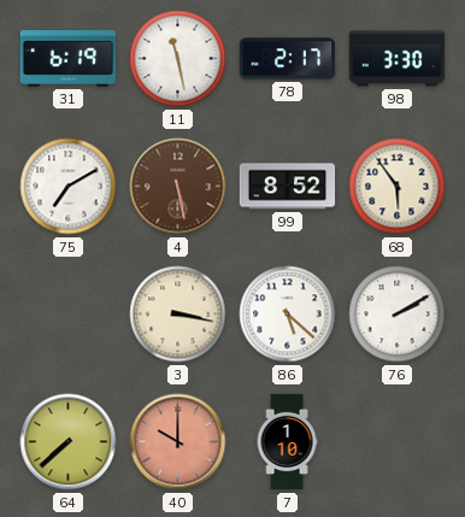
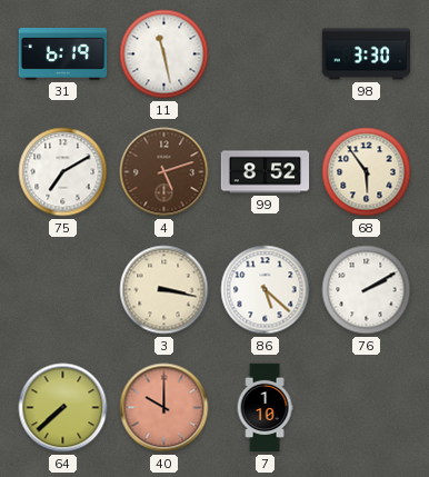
78: 2:17 -> none
4: 5:28 -> 5:12
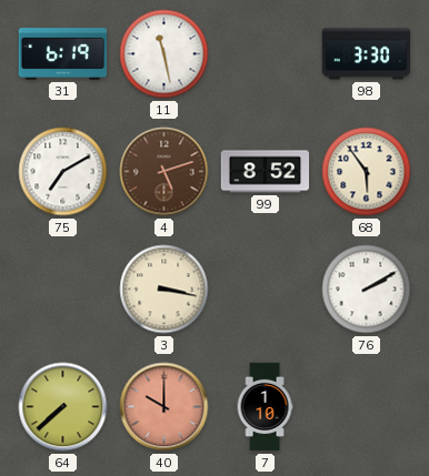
86: 5:22 -> none
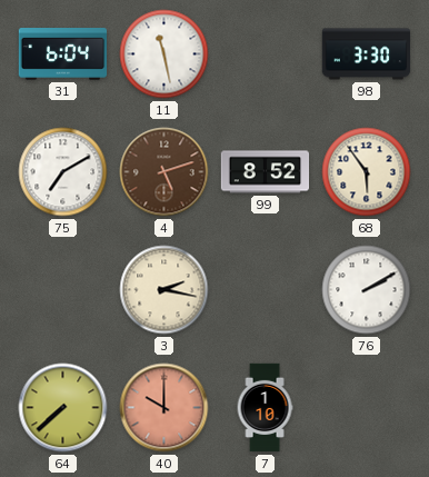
31: 6:19 -> 6:04
3: 3:17 -> 2:17
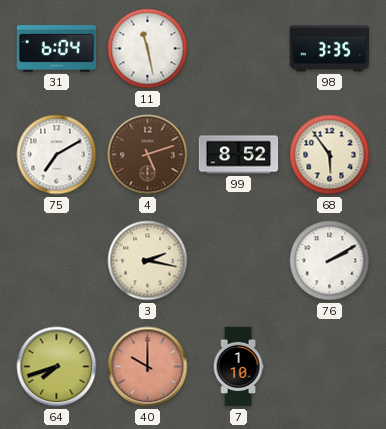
98: 3:30 -> 3:35
64: 7:38 -> 7:42
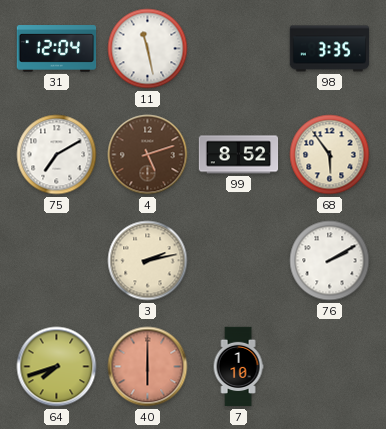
31: 6:04 -> 12:04
3: 2:17 -> 2:13
40: 10:00 -> 6:00
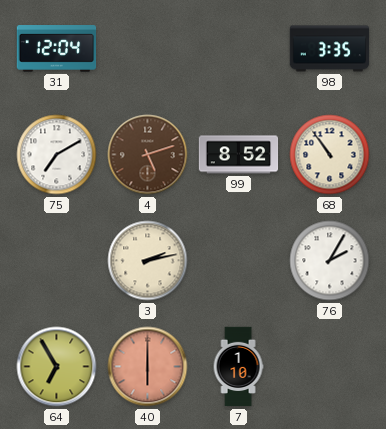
11: 11:28 -> none
68: 5:54 -> 10:54
76: 2:10 -> 2:05
64: 7:42 -> 6:55
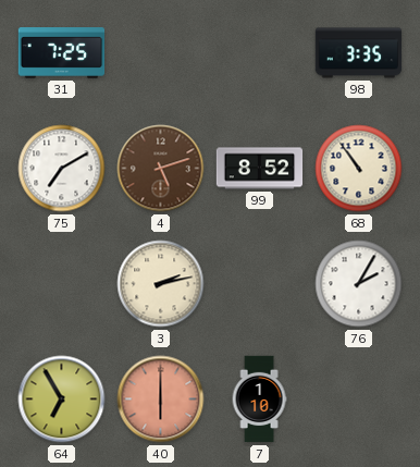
31: 12:04 -> 7:25
